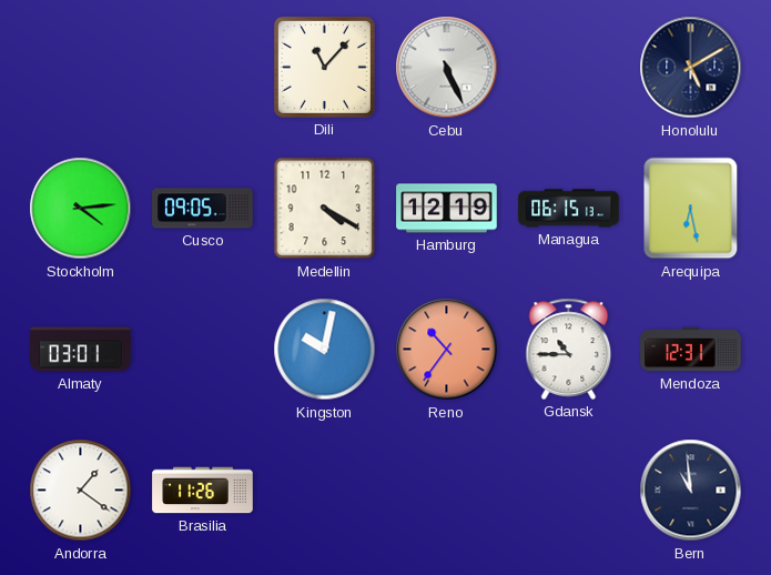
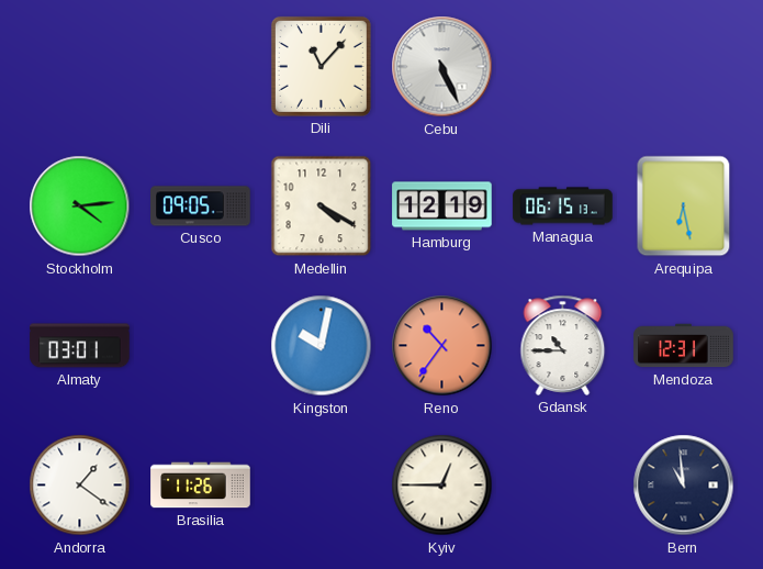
Honolulu: 5:10 -> none
Kyiv: none -> 12:45
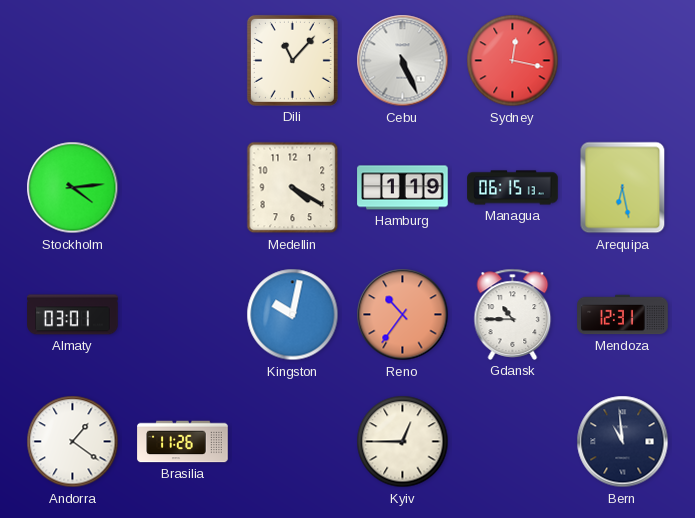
Sydney: none -> 12:17
Cusco: 09:05 -> none
Hamburg: 12:19 -> 1:19
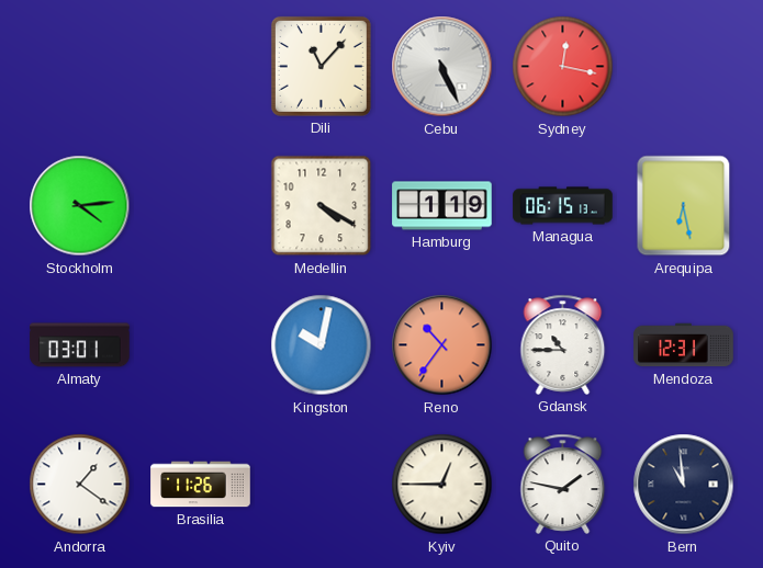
Quito: none -> 1:47
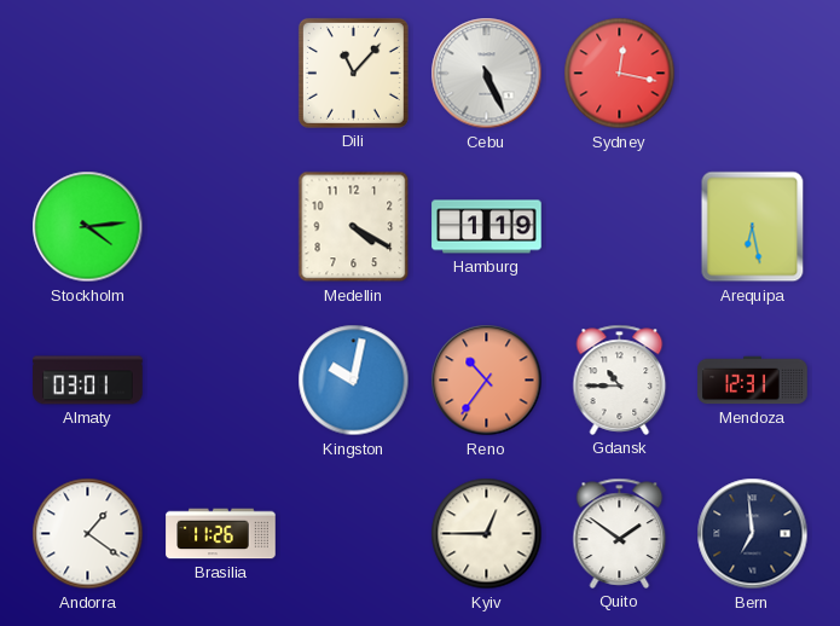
Managua: 06:15 -> none
Quito: 1:47 -> 1:51
Bern: 10:59 -> 6:59
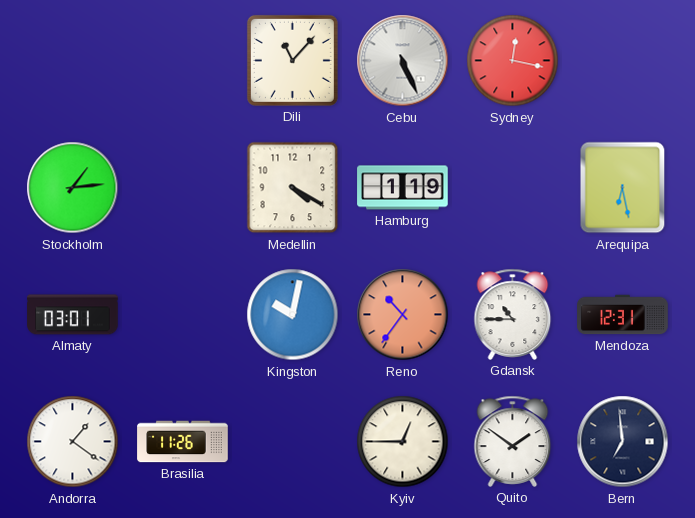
Stockholm: 4:14 -> 1:14
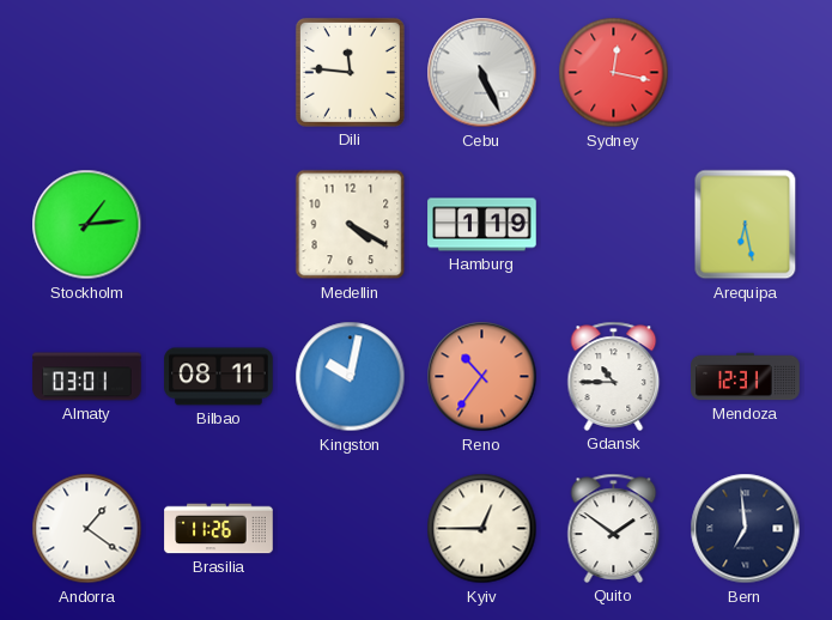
Dili: 11:07 -> 11:46
Bilbao: none -> 08:11
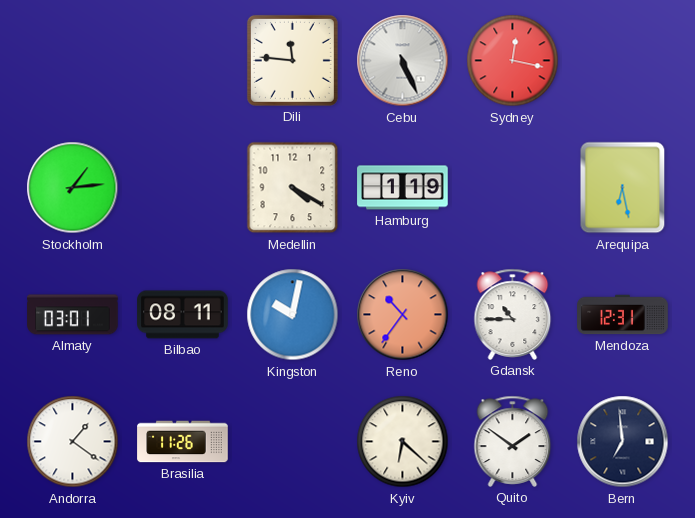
Kyiv: 12:45 -> 6:22
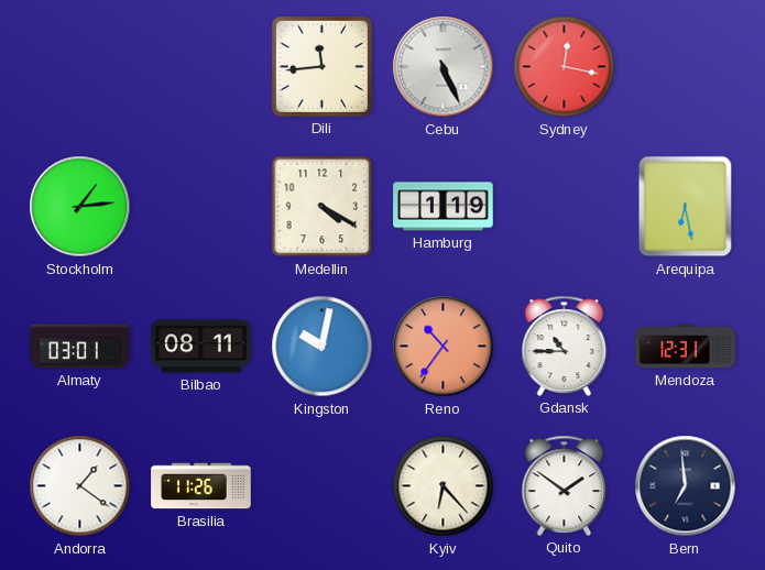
Dili: 11:46 -> 11:44
Kyiv: 6:22 -> 6:23
